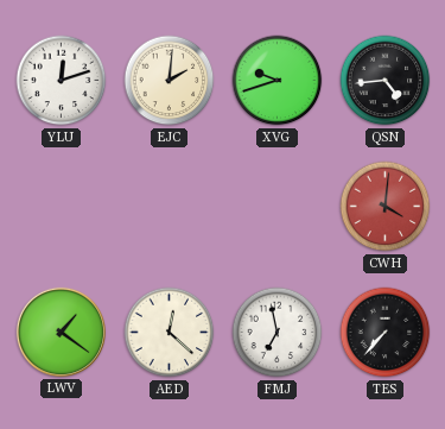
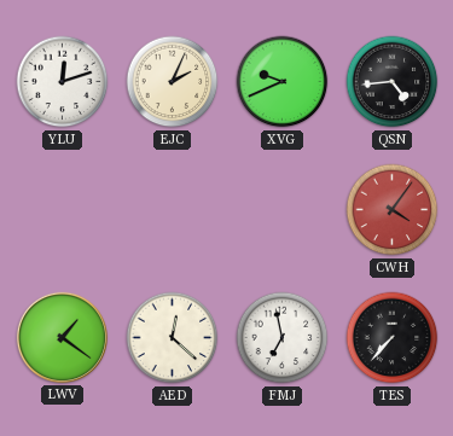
EJC: 2:01 -> 2:04
XVG: 9:42 -> 9:41
CWH: 4:01 -> 4:06
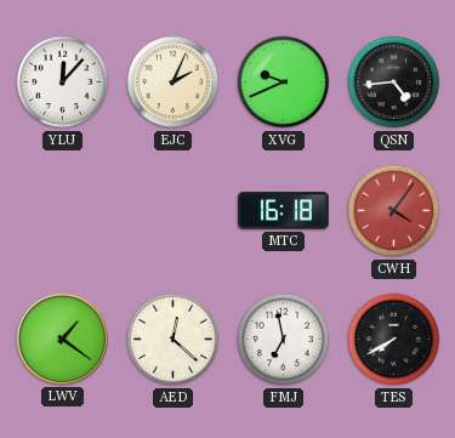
YLU: 12:12 -> 12:07
MTC: none -> 16:18
TES: 7:37 -> 7:40
